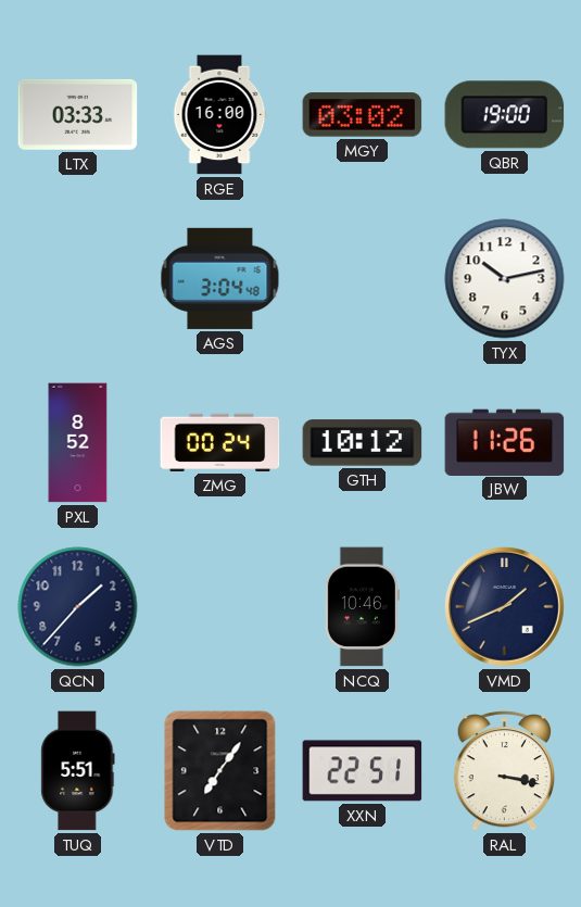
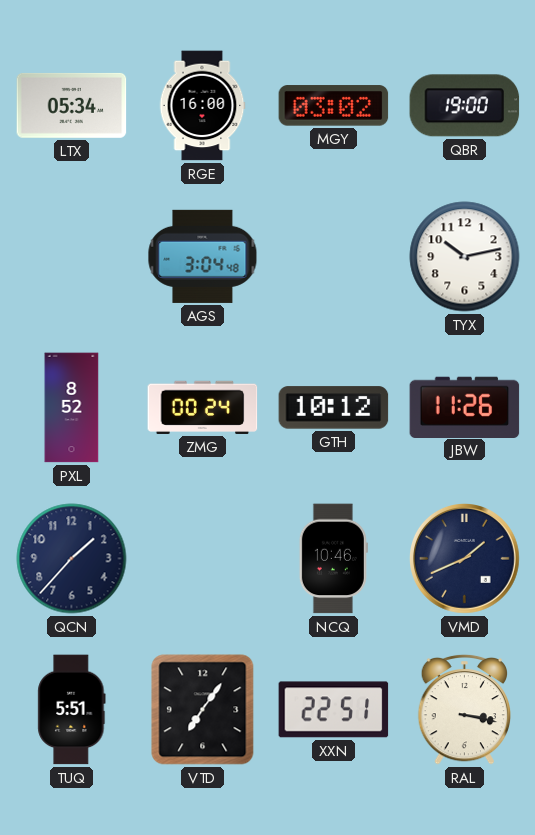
LTX: 03:33 -> 05:34
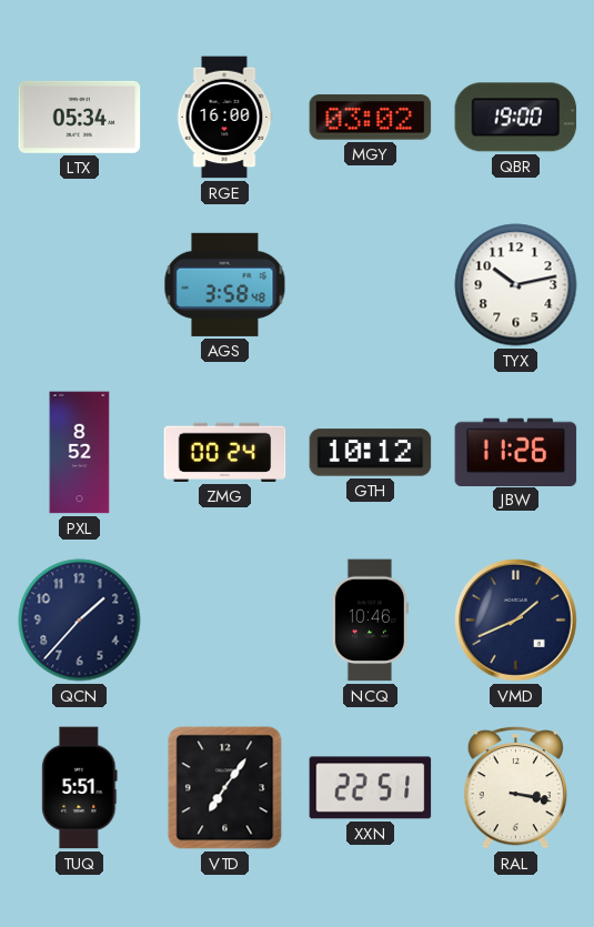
AGS: 3:04 -> 3:58
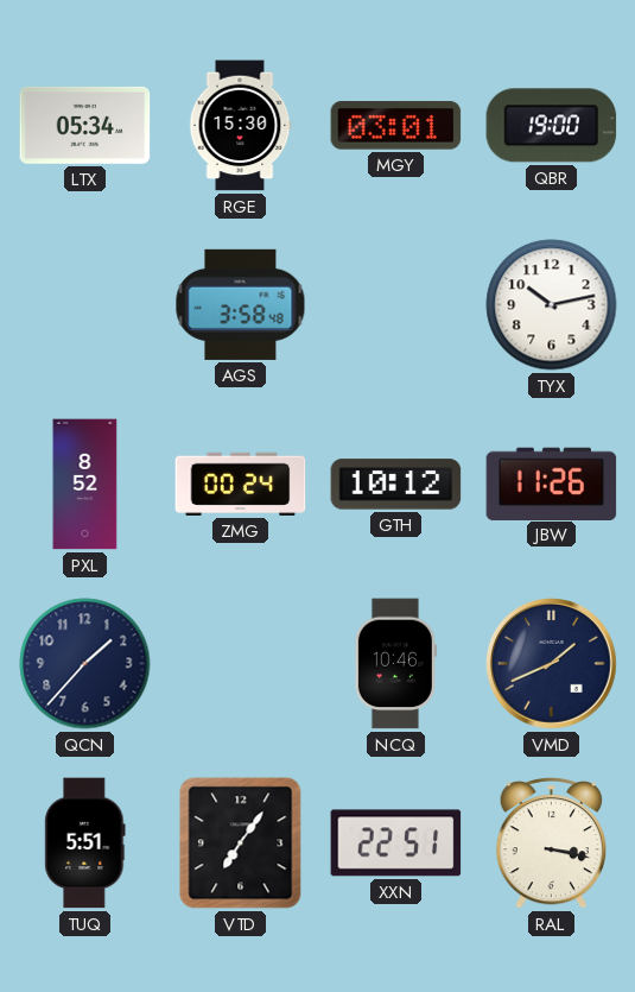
RGE: 16:00 -> 15:30
MGY: 03:02 -> 03:01
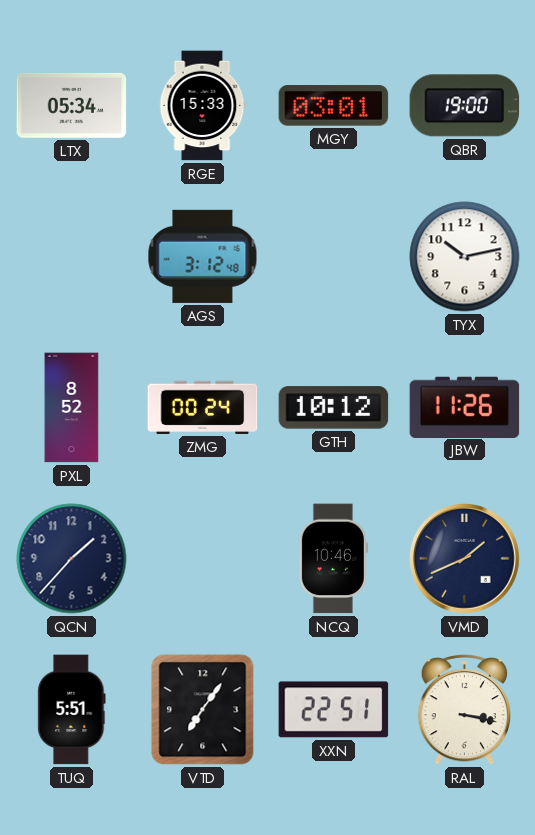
RGE: 15:30 -> 15:33
AGS: 3:58 -> 3:12
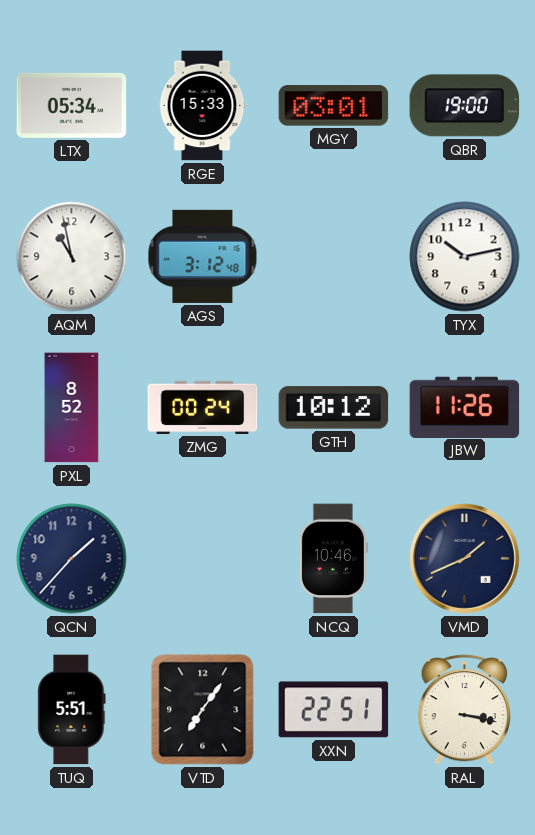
AQM: none -> 10:58
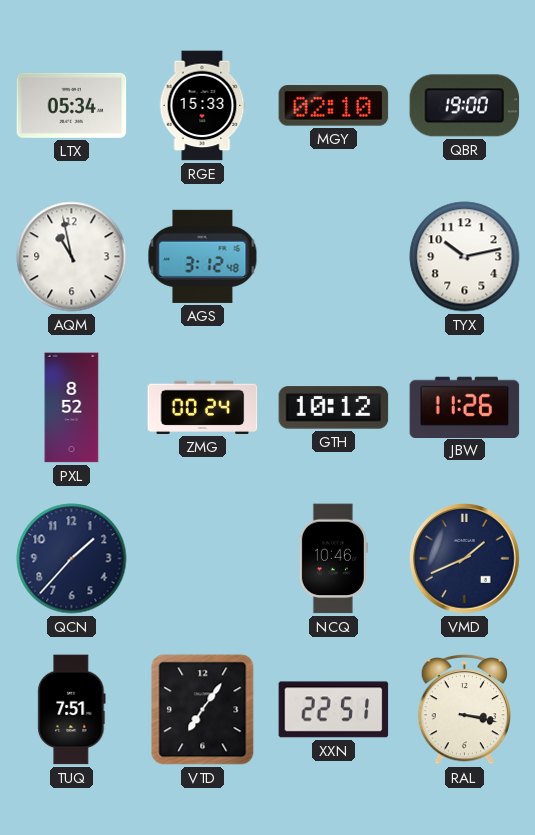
MGY: 03:01 -> 02:10
TUQ: 5:51 -> 7:51
